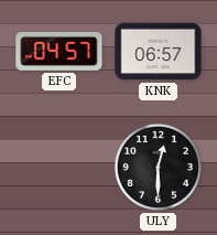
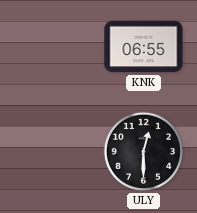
EFC: 04:57 -> none
KNK: 06:57 -> 06:55
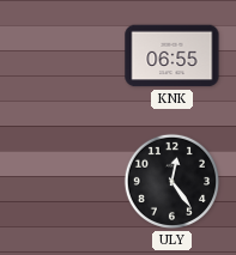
ULY: 12:30 -> 12:24
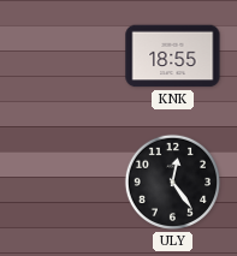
KNK: 06:55 -> 18:55
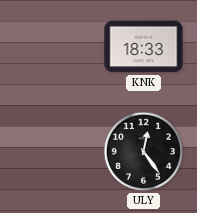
KNK: 18:55 -> 18:33
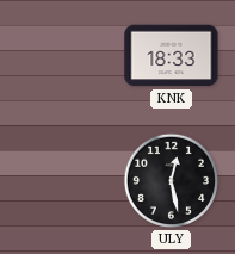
ULY: 12:24 -> 12:28
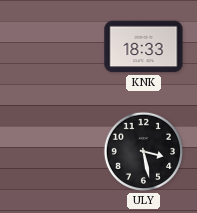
ULY: 12:28 -> 3:28
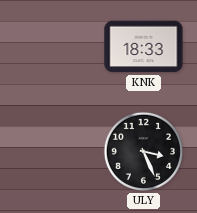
ULY: 3:28 -> 3:26
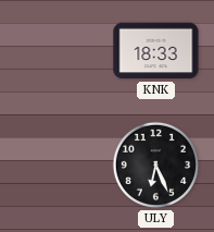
ULY: 3:26 -> 6:26
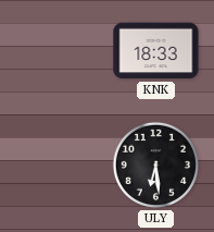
ULY: 6:26 -> 6:29
